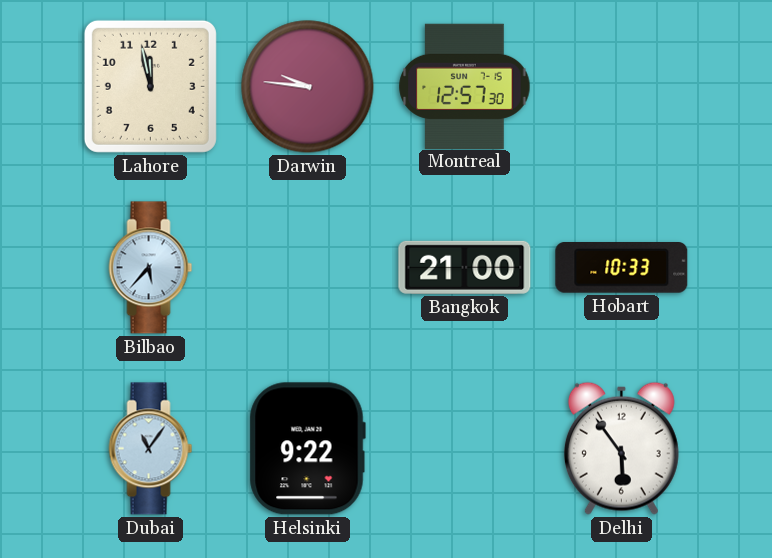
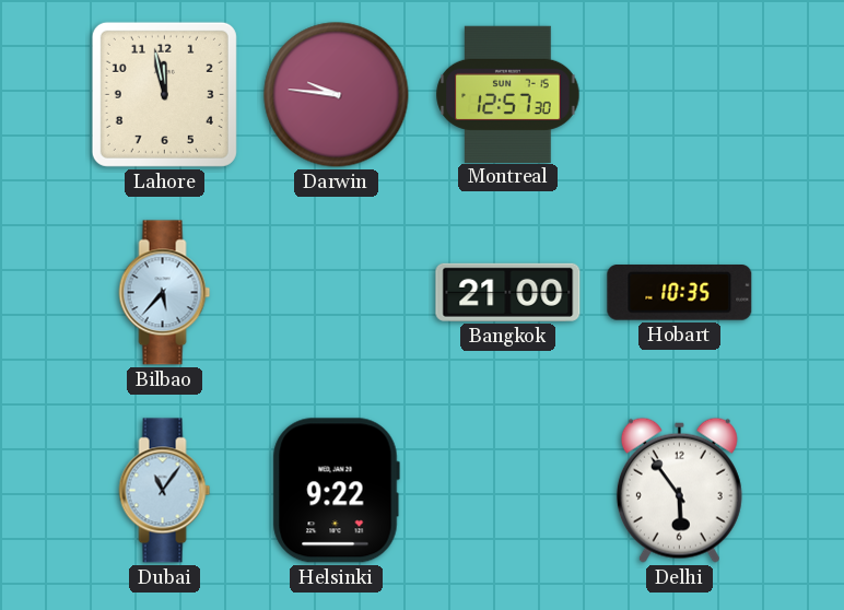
Hobart: 10:33 -> 10:35
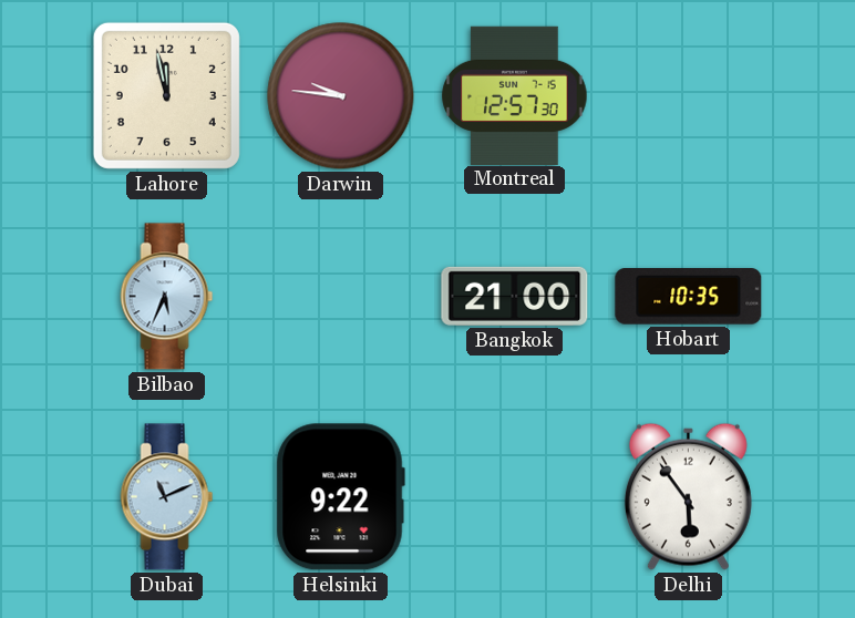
Bilbao: 5:37 -> 5:34
Dubai: 11:06 -> 11:11
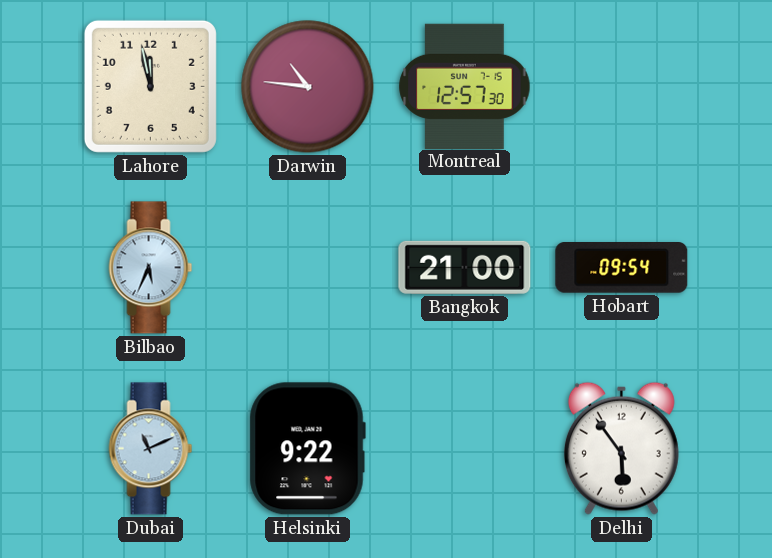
Darwin: 9:46 -> 10:46
Hobart: 10:35 -> 09:54
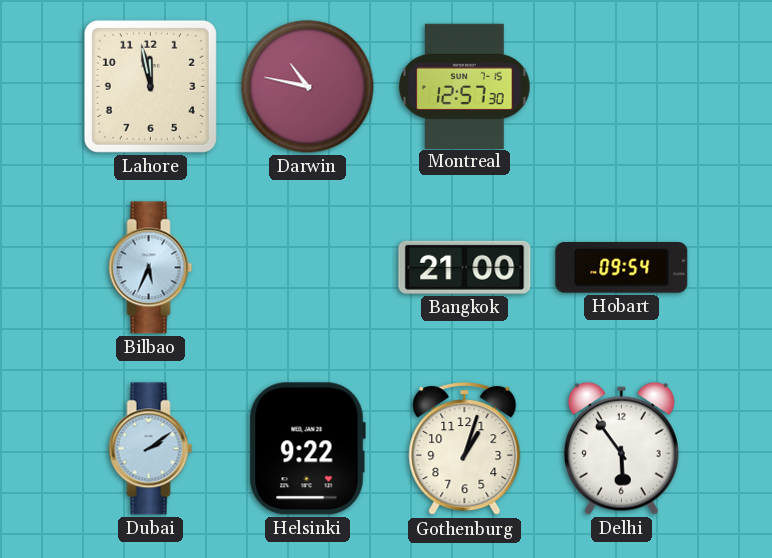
Darwin: 10:46 -> 10:47
Dubai: 11:11 -> 2:09
Gothenburg: none -> 1:03
